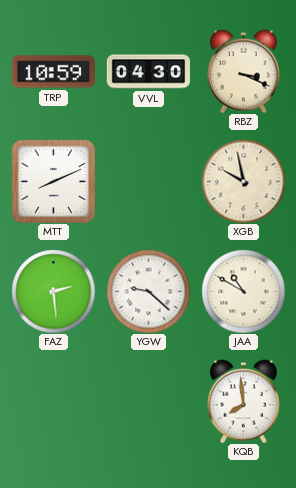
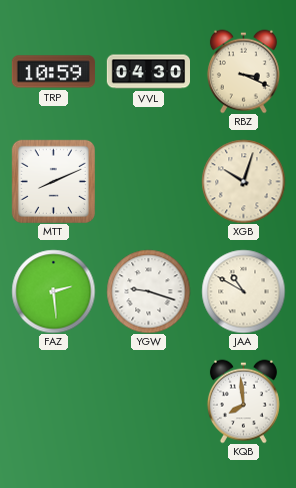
XGB: 9:58 -> 10:03
YGW: 9:22 -> 9:18
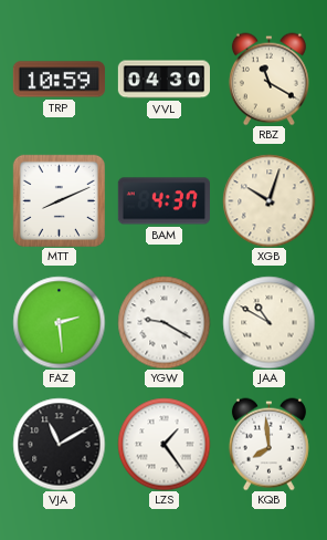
RBZ: 3:19 -> 11:20
BAM: none -> 4:37
YGW: 9:18 -> 9:20
VJA: none -> 11:10
LZS: none -> 1:24
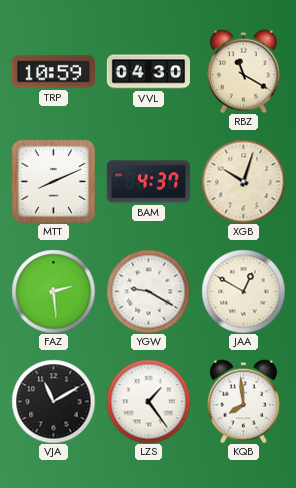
JAA: 10:50 -> 12:50
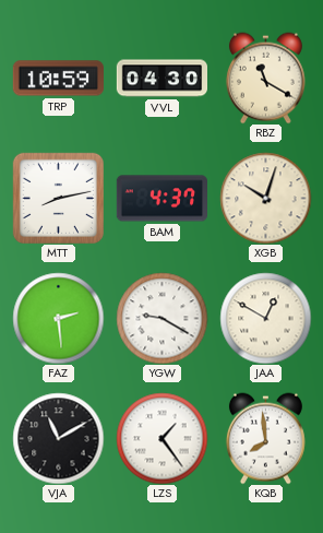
MTT: 8:11 -> 8:13
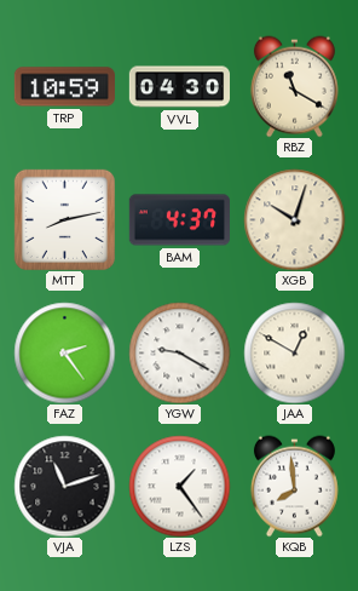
FAZ: 2:29 -> 2:24
VJA: 11:10 -> 11:12
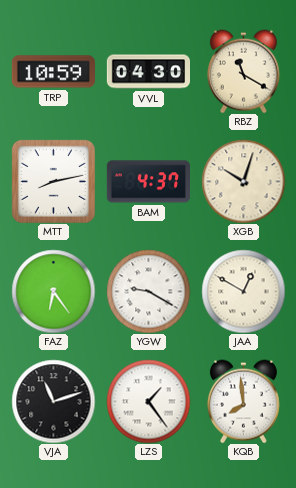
FAZ: 2:24 -> 6:24
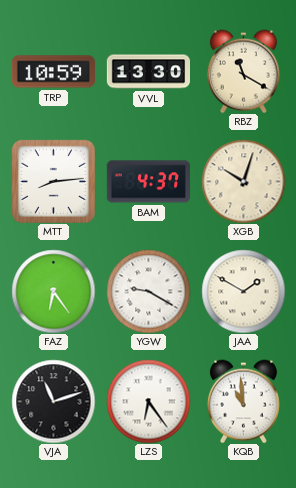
VVL: 04:30 -> 13:30
MTT: 8:13 -> 8:14
JAA: 12:50 -> 1:50
LZS: 1:24 -> 6:24
KQB: 7:59 -> 10:59
